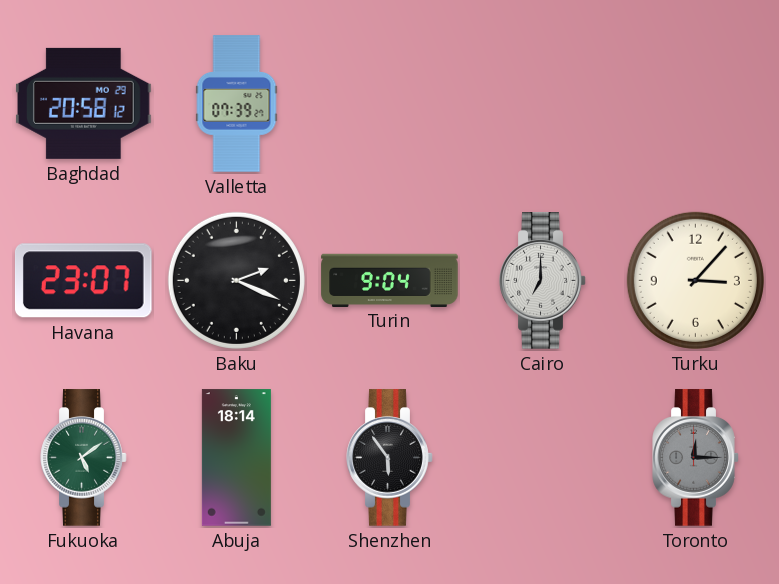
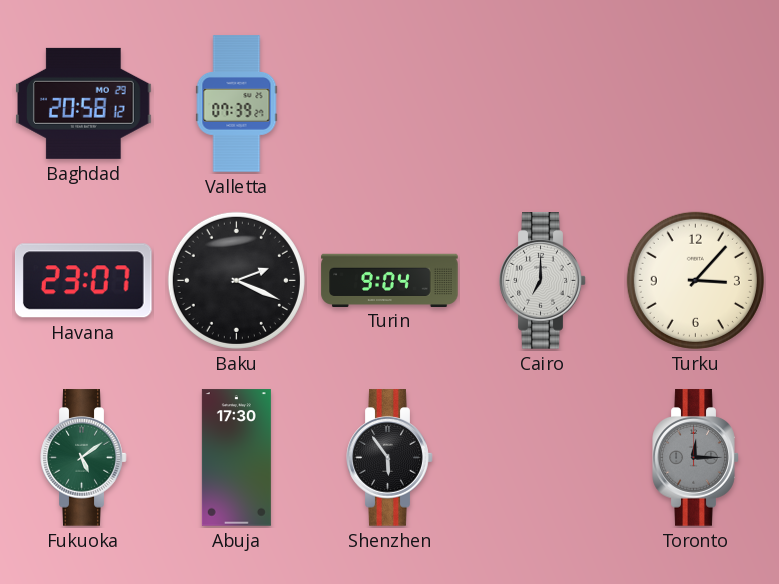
Abuja: 18:14 -> 17:30
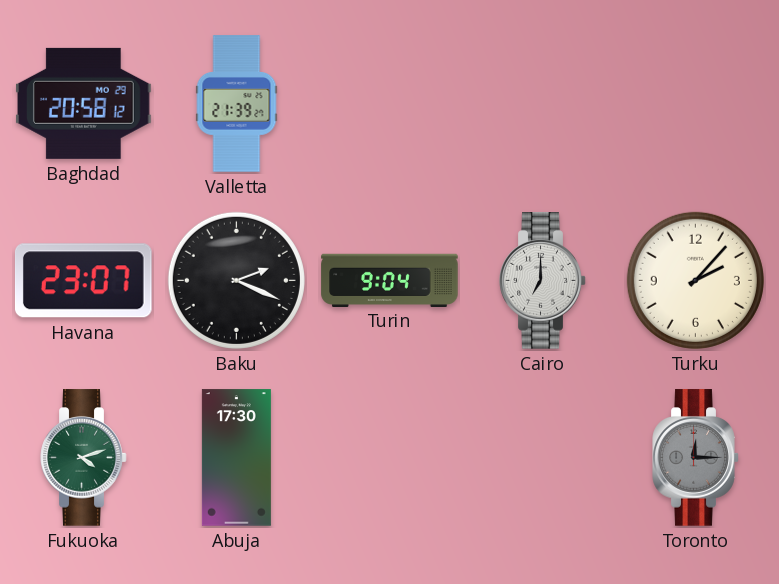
Valletta: 07:39 -> 21:39
Turku: 3:07 -> 2:07
Fukuoka: 5:09 -> 4:12
Shenzhen: 5:54 -> none
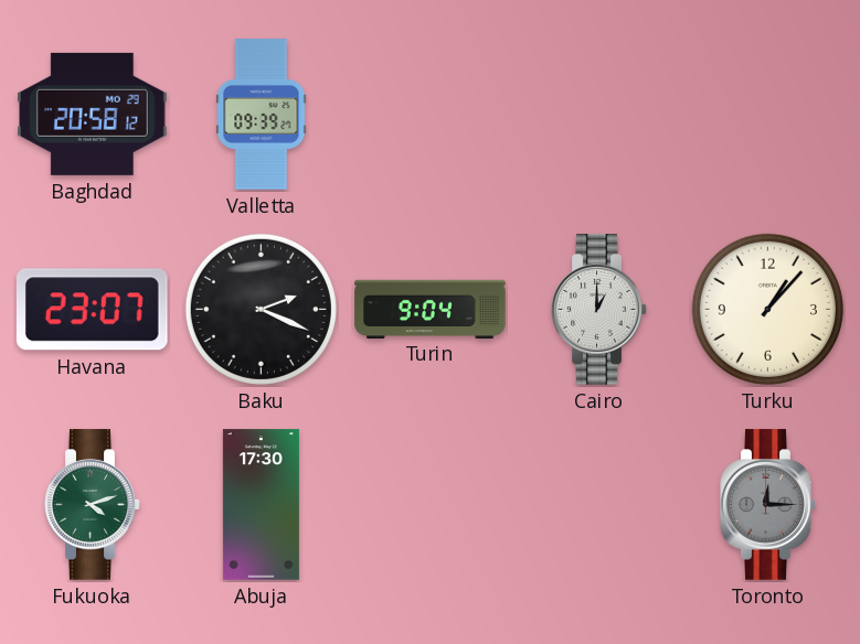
Valletta: 21:39 -> 09:39
Cairo: 7:00 -> 1:00
Turku: 2:07 -> 1:07
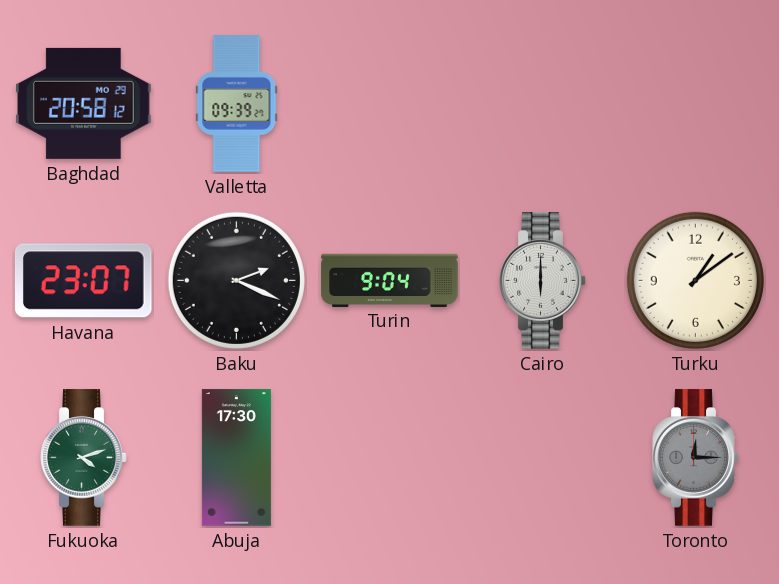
Cairo: 1:00 -> 6:00
Turku: 1:07 -> 1:09
